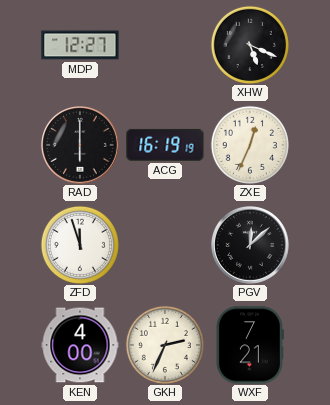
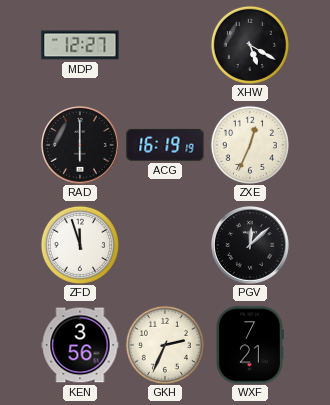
XHW: 5:19 -> 5:20
KEN: 4:00 -> 3:56
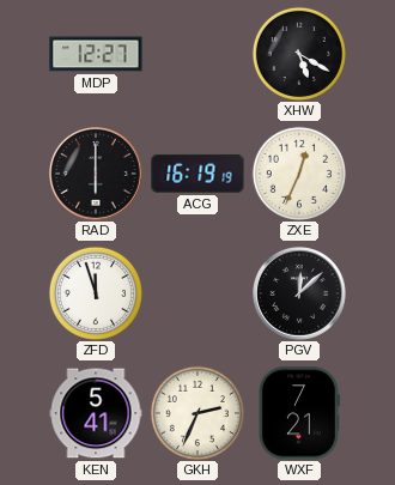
KEN: 3:56 -> 5:41
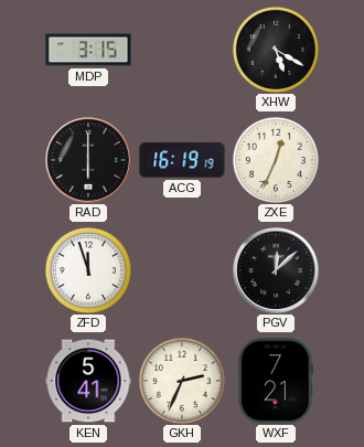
MDP: 12:27 -> 3:15
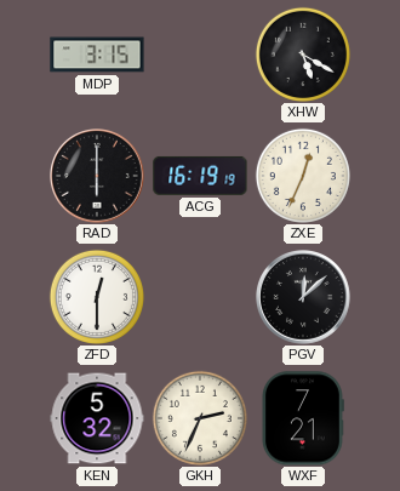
ZFD: 11:57 -> 12:30
KEN: 5:41 -> 5:32
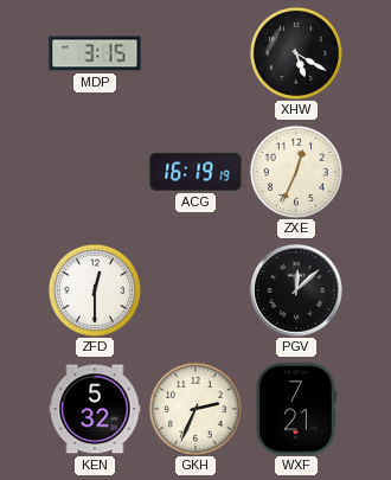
RAD: 6:00 -> none
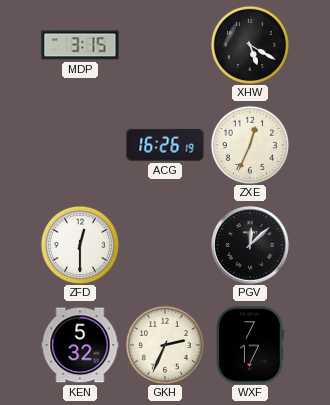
ACG: 16:19 -> 16:26
WXF: 7:21 -> 7:17
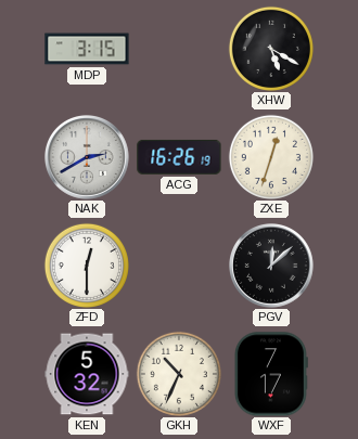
NAK: none -> 2:40
ZXE: 12:34 -> 12:33
GKH: 2:34 -> 10:34
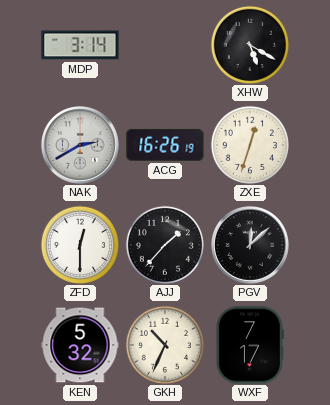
MDP: 3:15 -> 3:14
AJJ: none -> 1:37
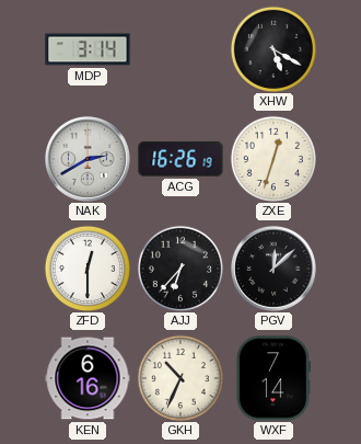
AJJ: 1:37 -> 6:37
KEN: 5:32 -> 6:16
WXF: 7:17 -> 7:14
